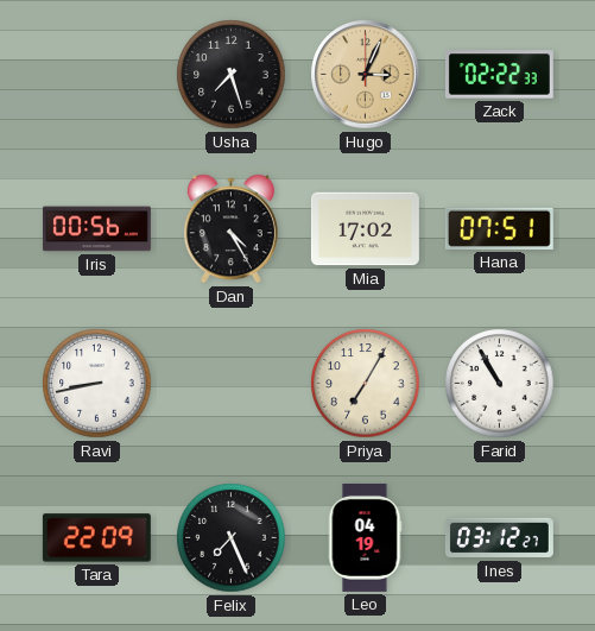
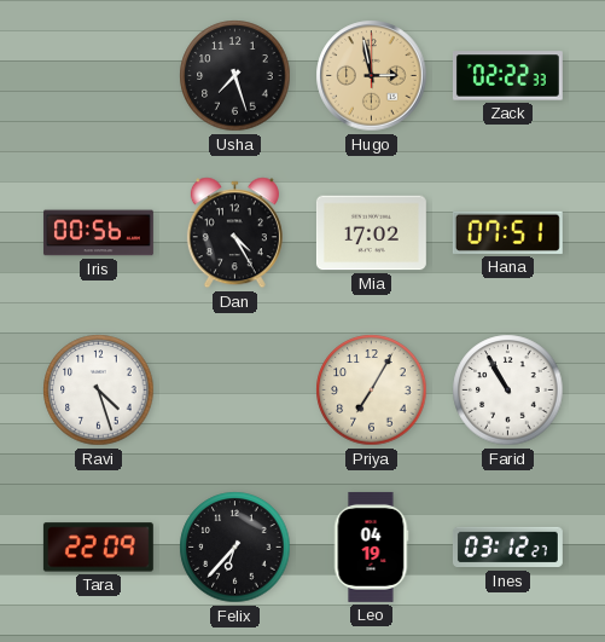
Hugo: 3:04 -> 2:58
Ravi: 8:43 -> 4:27
Felix: 7:26 -> 6:37
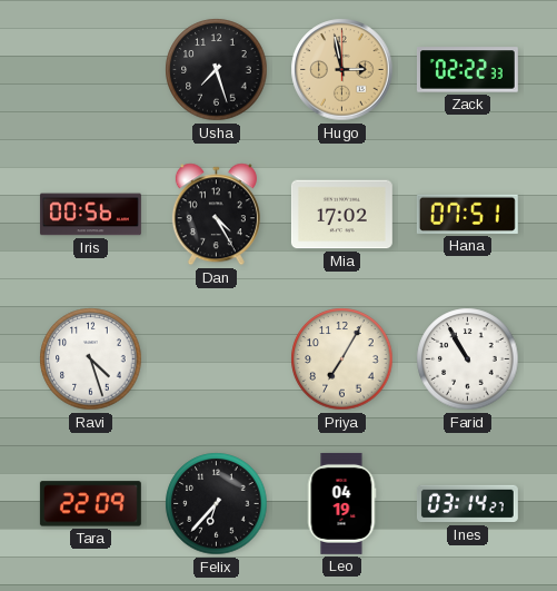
Ines: 03:12 -> 03:14
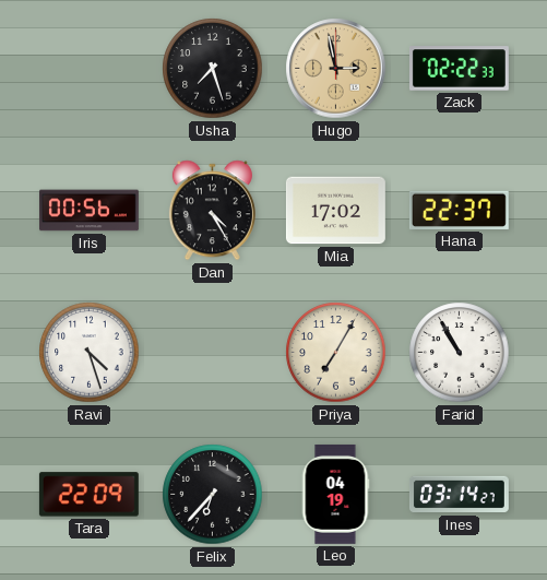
Hana: 07:51 -> 22:37
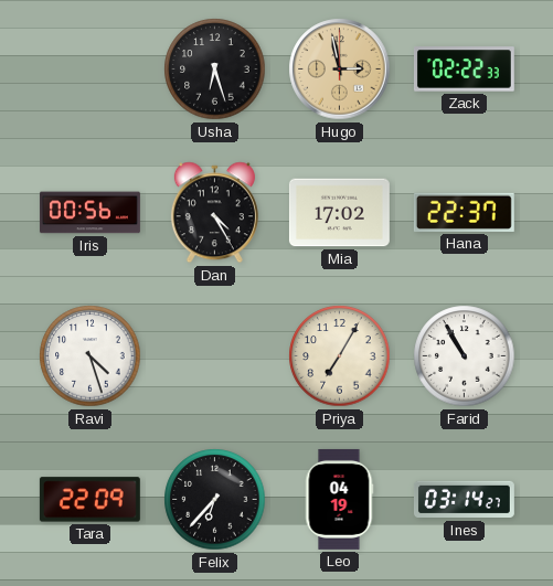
Usha: 7:27 -> 6:27
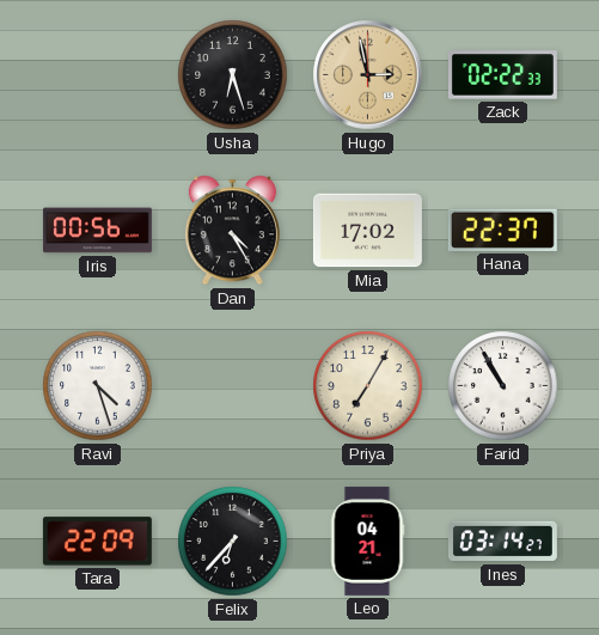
Leo: 04:19 -> 04:21
